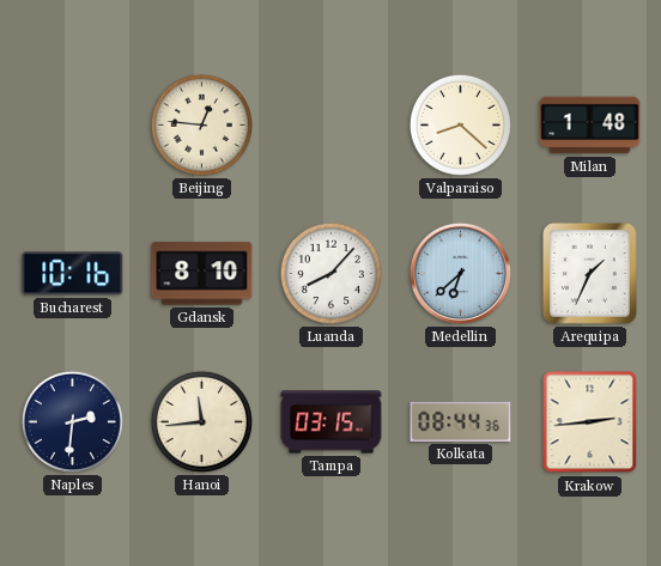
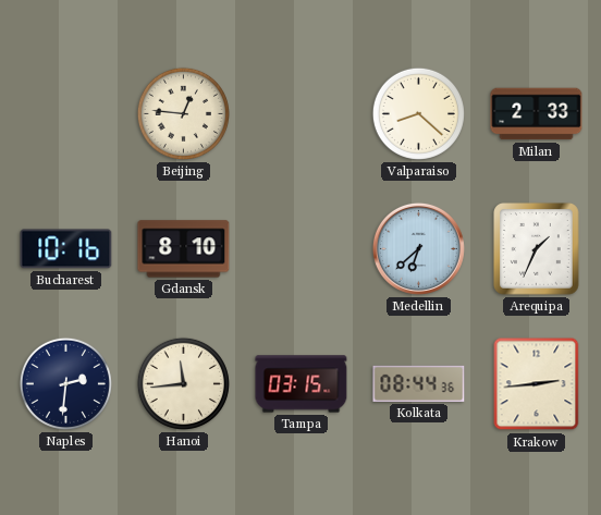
Milan: 1:48 -> 2:33
Luanda: 8:07 -> none
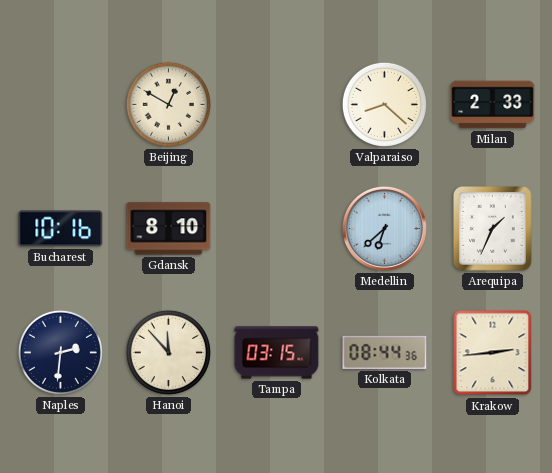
Beijing: 12:46 -> 12:50
Hanoi: 11:44 -> 11:53
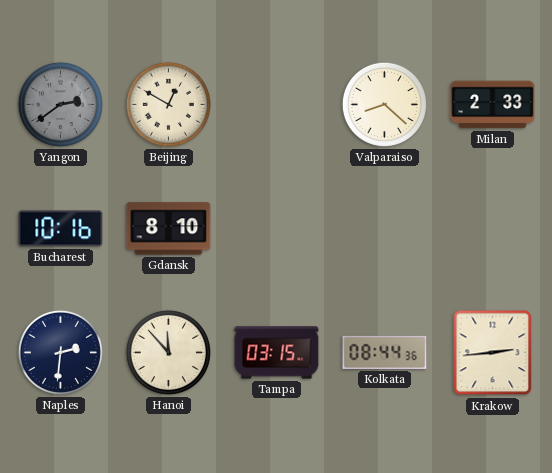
Yangon: none -> 2:39
Medellin: 6:38 -> none
Arequipa: 1:34 -> none
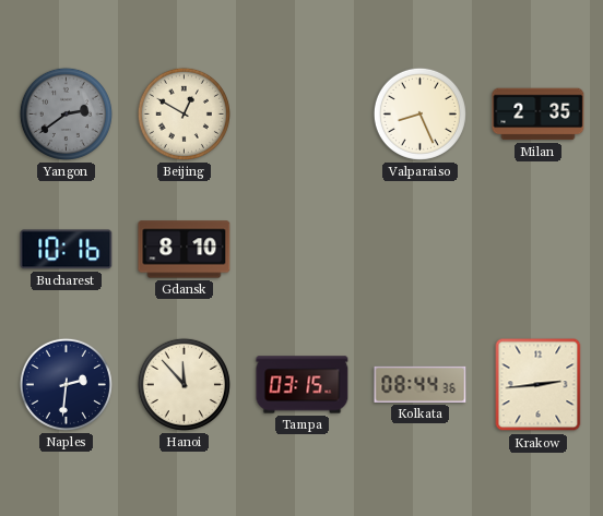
Valparaiso: 8:22 -> 8:26
Milan: 2:33 -> 2:35
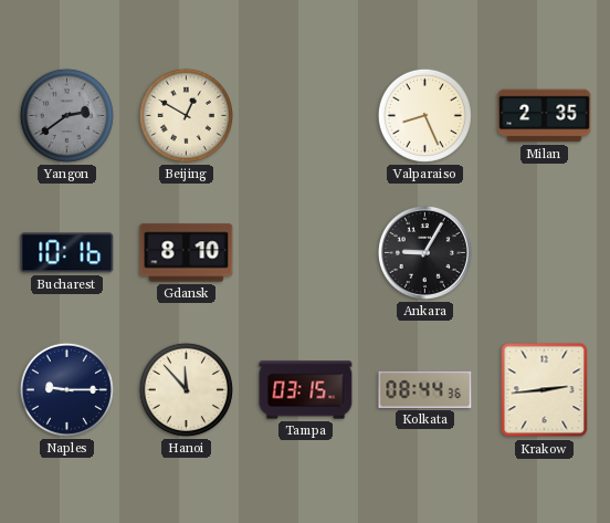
Ankara: none -> 9:05
Naples: 2:31 -> 9:15
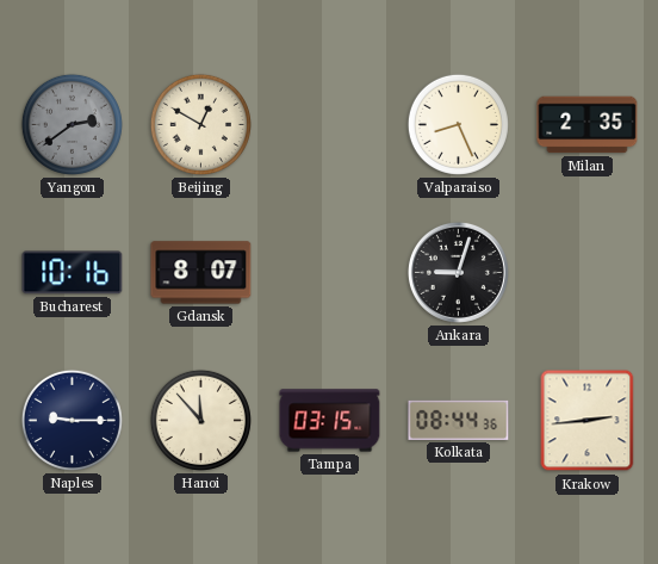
Gdansk: 8:10 -> 8:07
Ankara: 9:05 -> 9:03
